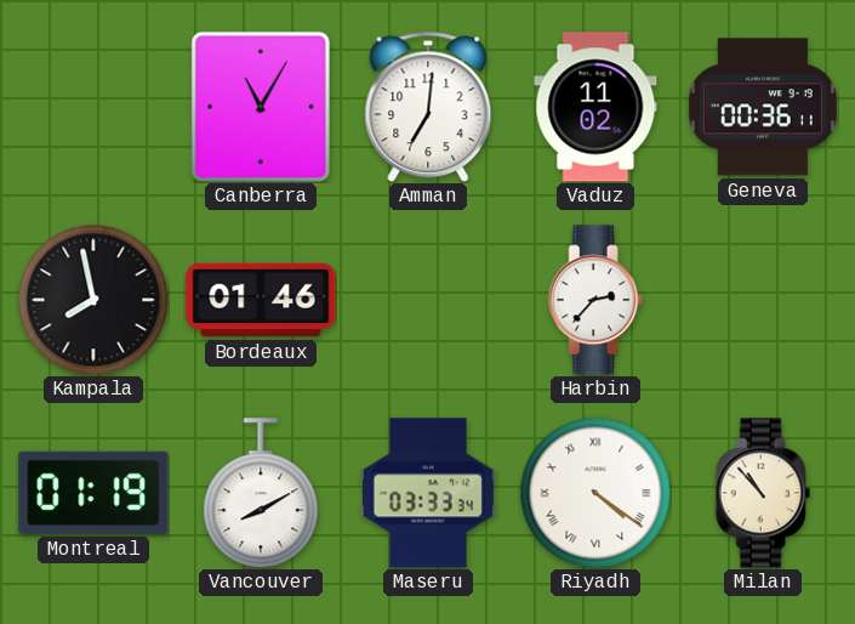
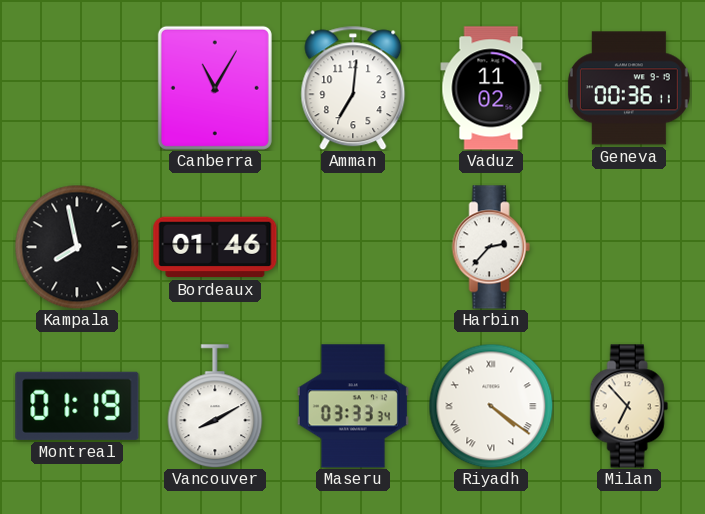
Milan: 10:53 -> 6:53
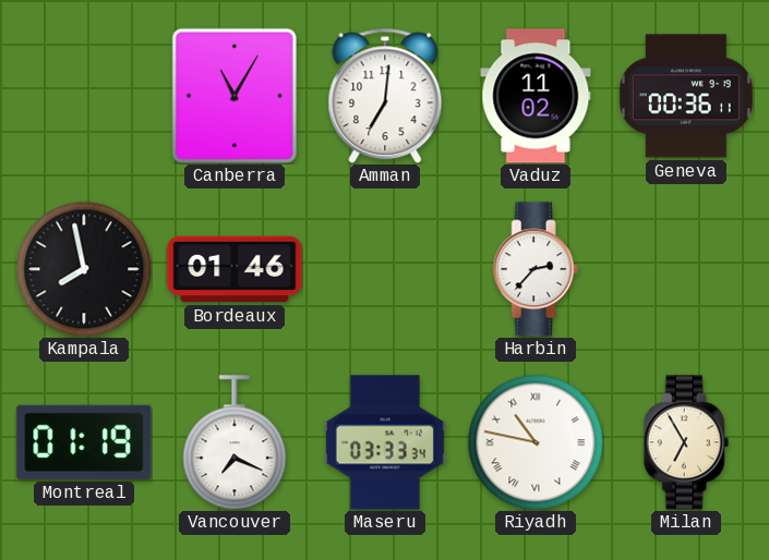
Vancouver: 8:10 -> 7:19
Riyadh: 4:21 -> 10:47
Milan: 6:53 -> 6:55
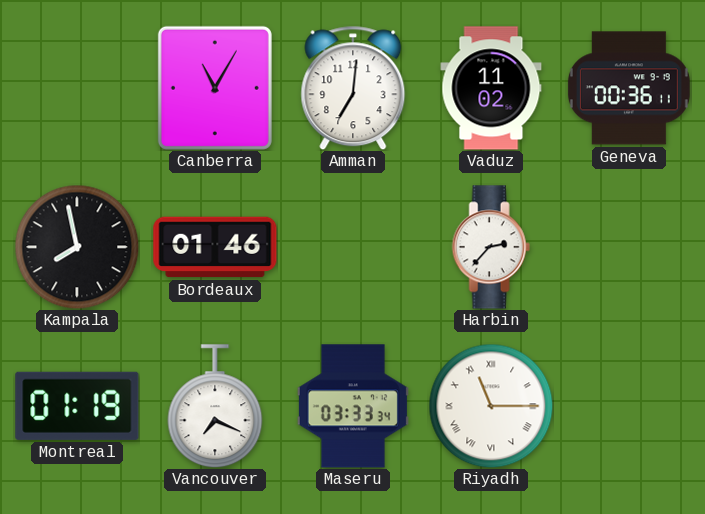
Riyadh: 10:47 -> 11:15
Milan: 6:55 -> none
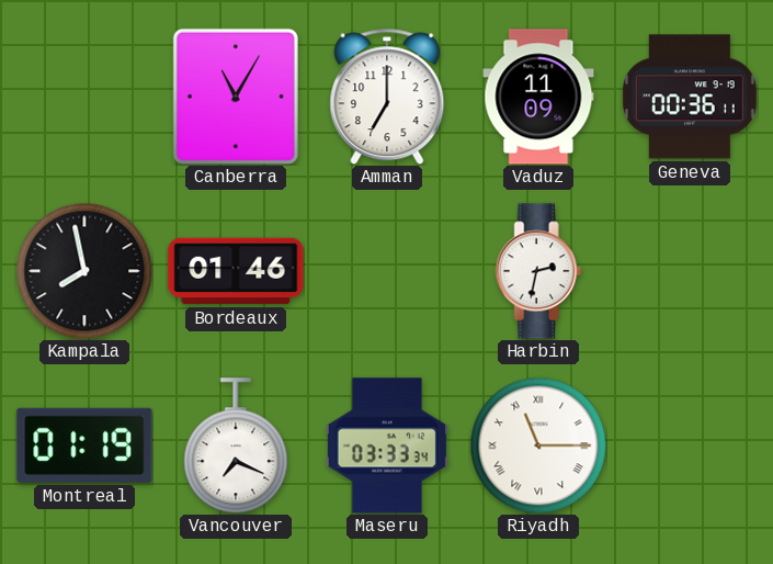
Amman: 7:01 -> 7:00
Vaduz: 11:02 -> 11:09
Harbin: 2:37 -> 2:32
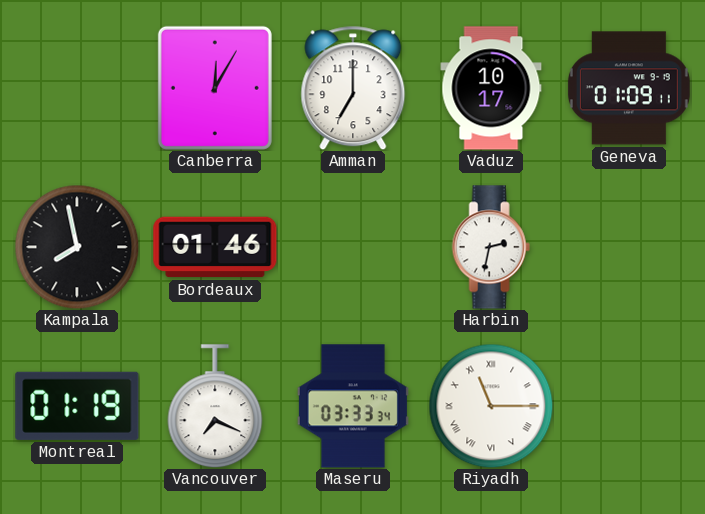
Canberra: 11:05 -> 12:05
Vaduz: 11:09 -> 10:17
Geneva: 00:36 -> 01:09
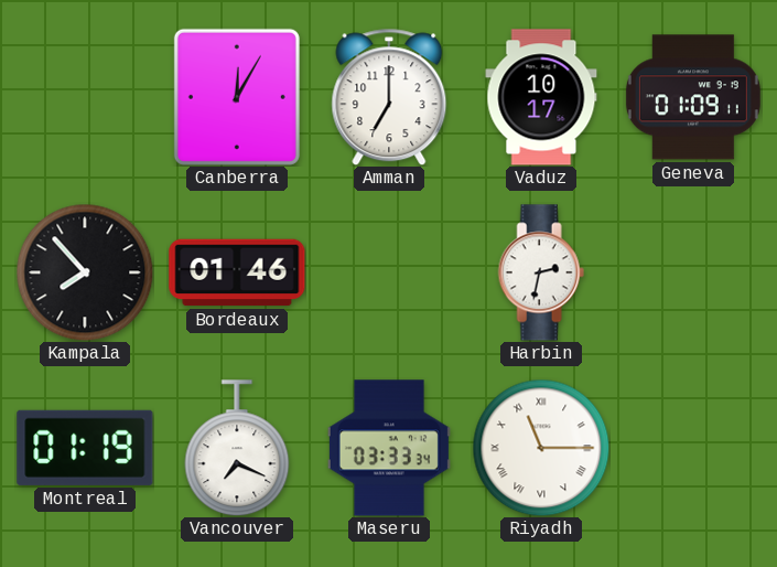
Kampala: 7:58 -> 7:53
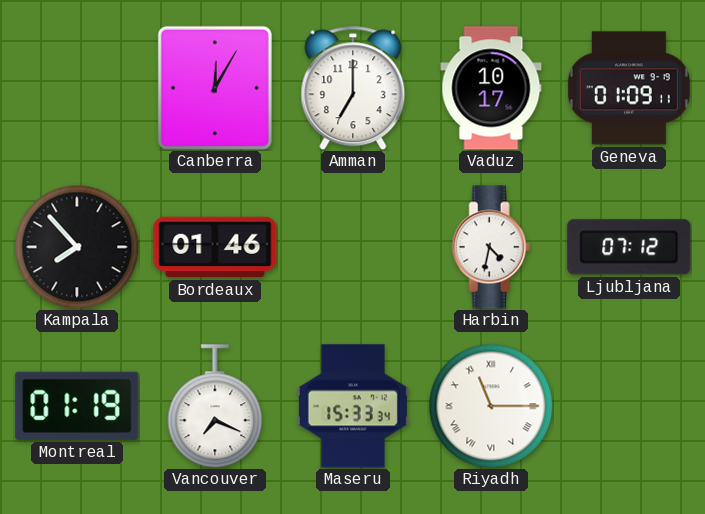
Harbin: 2:32 -> 4:32
Ljubljana: none -> 07:12
Maseru: 03:33 -> 15:33
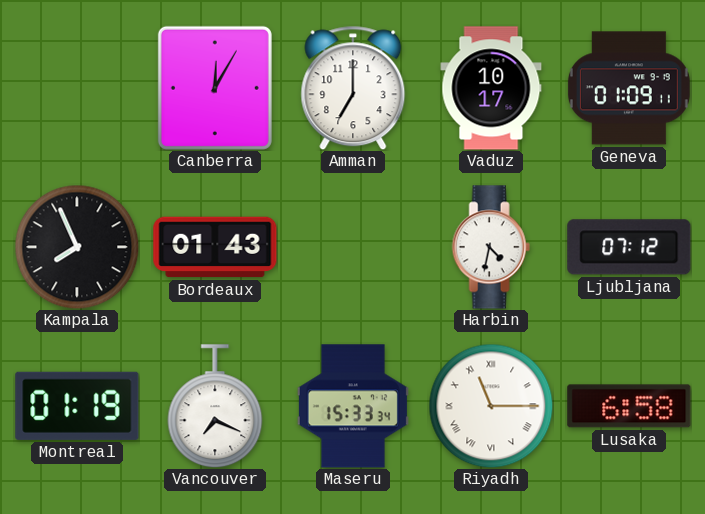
Kampala: 7:53 -> 7:56
Bordeaux: 01:46 -> 01:43
Lusaka: none -> 6:58
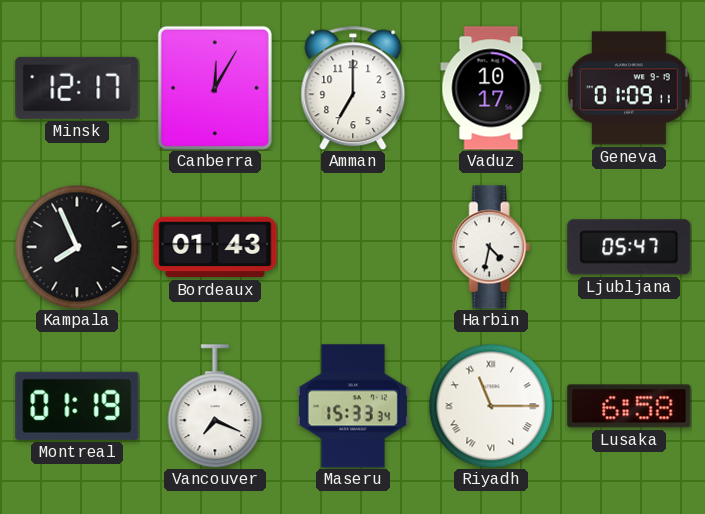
Minsk: none -> 12:17
Ljubljana: 07:12 -> 05:47
